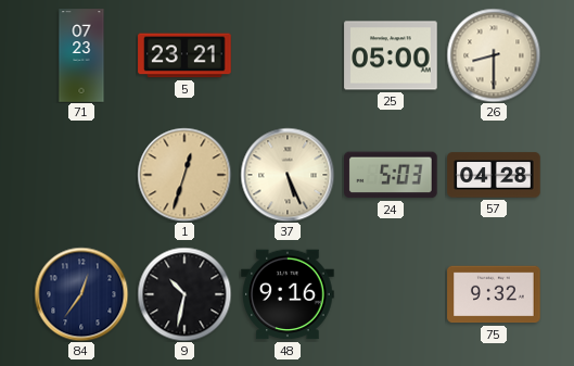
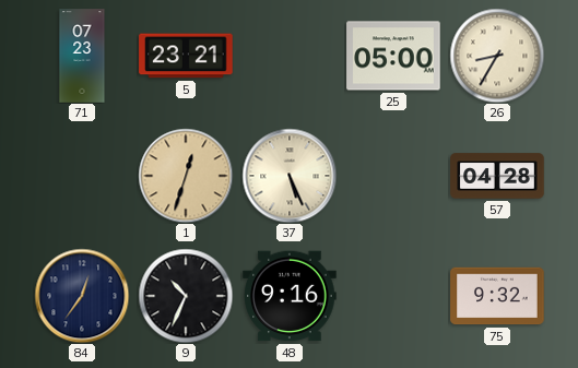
26: 8:30 -> 8:35
24: 5:03 -> none
9: 10:32 -> 10:34
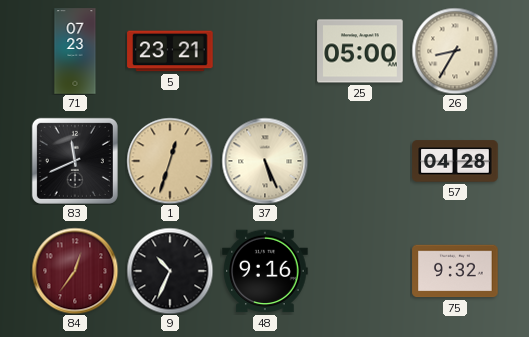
83: none -> 11:41
84 dial: navy -> burgundy
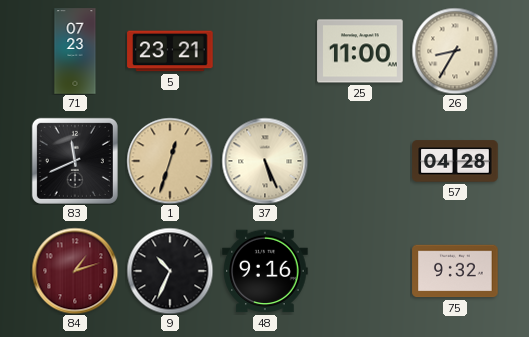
25: 05:00 -> 11:00
84: 12:36 -> 1:12
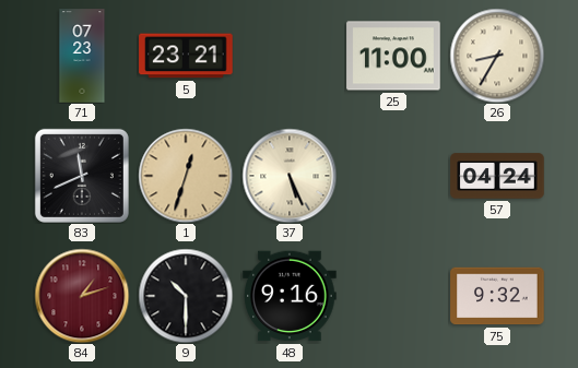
57: 04:28 -> 04:24
9: 10:34 -> 10:30
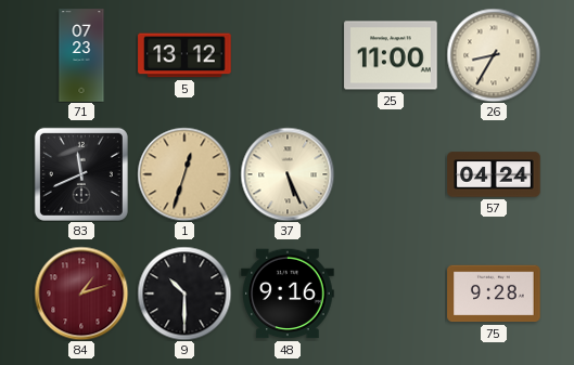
5: 23:21 -> 13:12
75: 9:32 -> 9:28
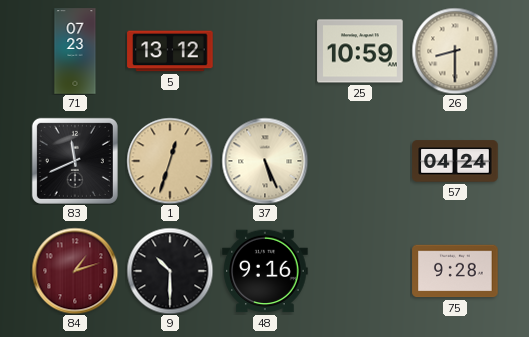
25: 11:00 -> 10:59
26: 8:35 -> 8:30
